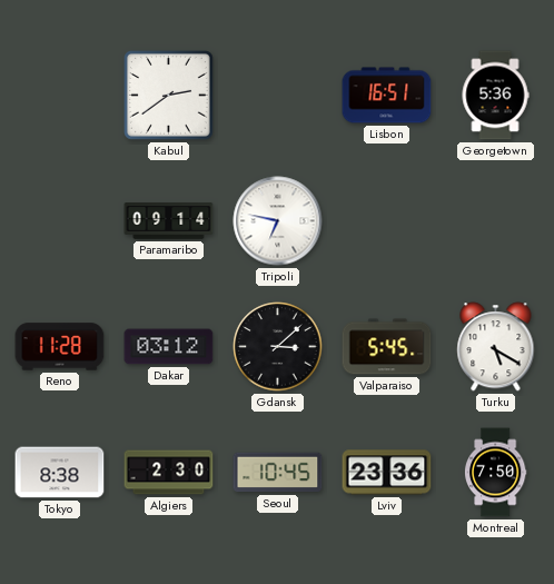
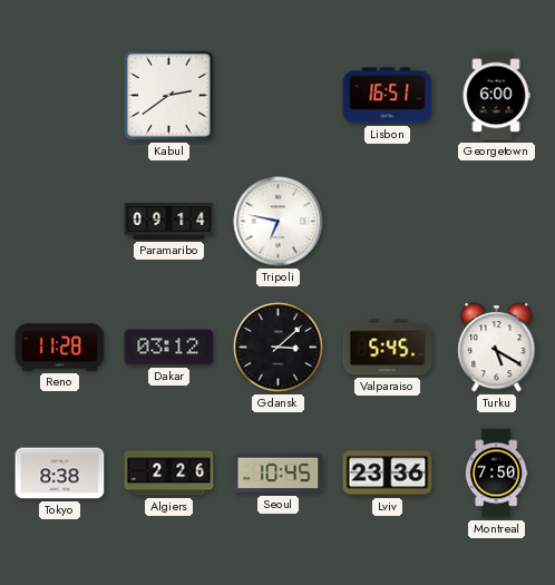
Georgetown: 5:36 -> 6:00
Algiers: 2:30 -> 2:26
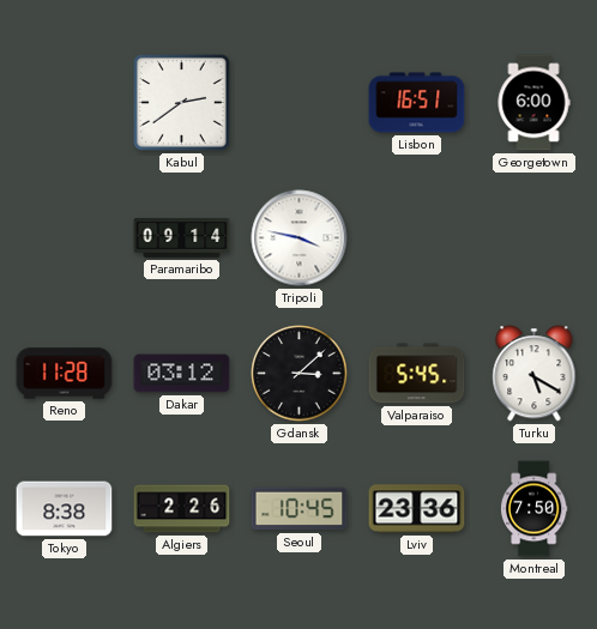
Tripoli: 6:47 -> 3:47
